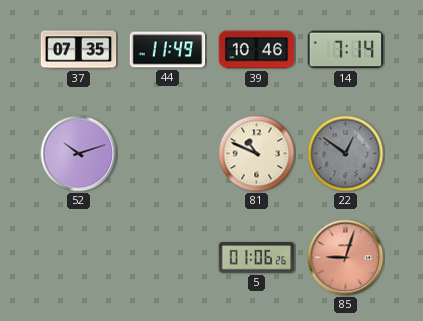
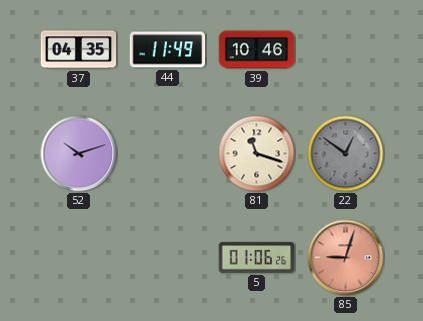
37: 07:35 -> 04:35
14: 7:14 -> none
81: 10:49 -> 11:18
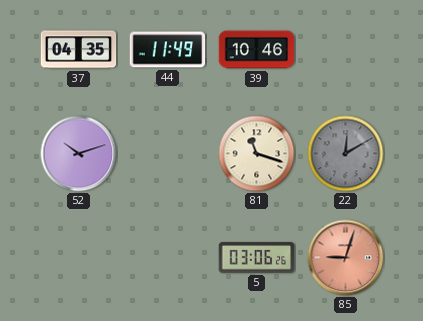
22: 12:51 -> 12:10
5: 01:06 -> 03:06
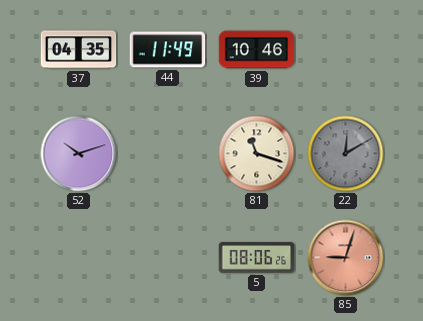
5: 03:06 -> 08:06
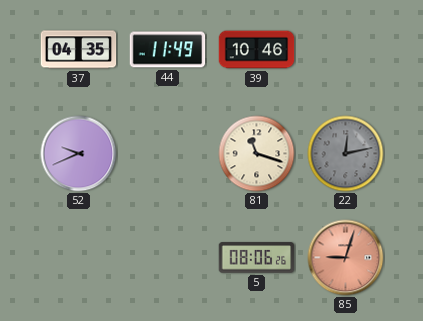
52: 10:12 -> 9:41
22: 12:10 -> 12:13
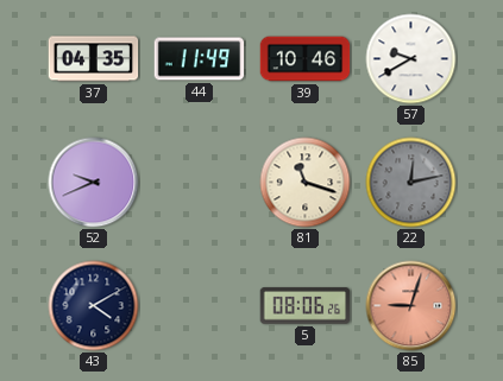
57: none -> 9:40
43: none -> 4:10
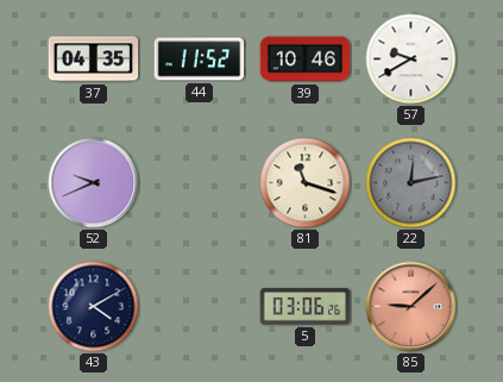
44: 11:49 -> 11:52
5: 08:06 -> 03:06
85: 9:03 -> 9:08
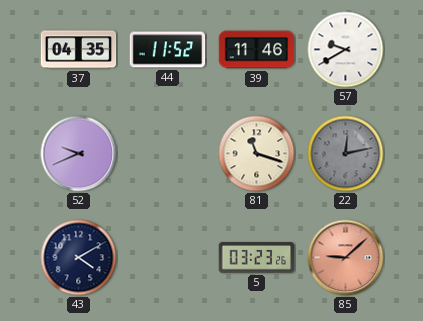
39: 10:46 -> 11:46
5: 03:06 -> 03:23
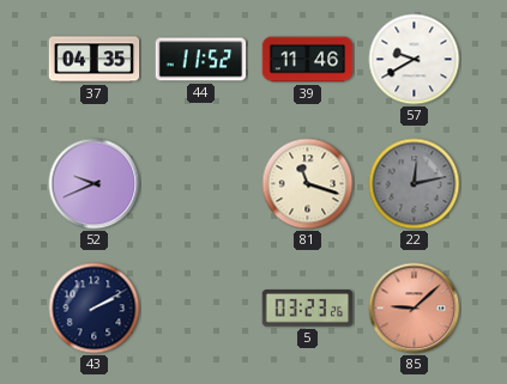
43: 4:10 -> 2:10
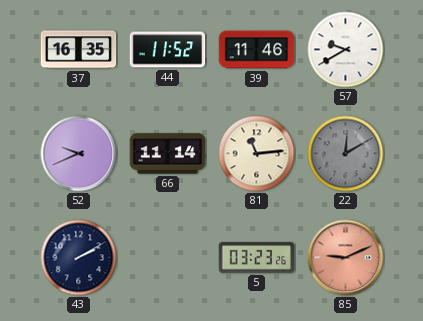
37: 04:35 -> 16:35
66: none -> 11:14
81: 11:18 -> 11:14
22: 12:13 -> 12:10
85: 9:08 -> 9:11
